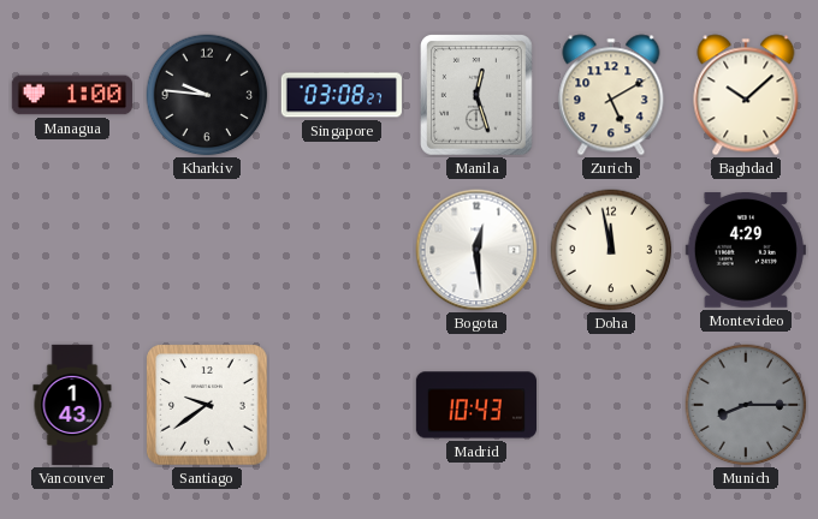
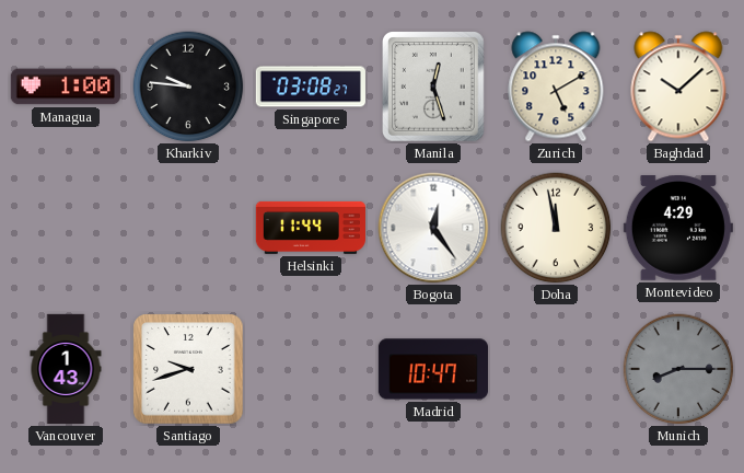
Helsinki: none -> 11:44
Bogota: 12:29 -> 12:24
Santiago: 9:39 -> 9:42
Madrid: 10:43 -> 10:47
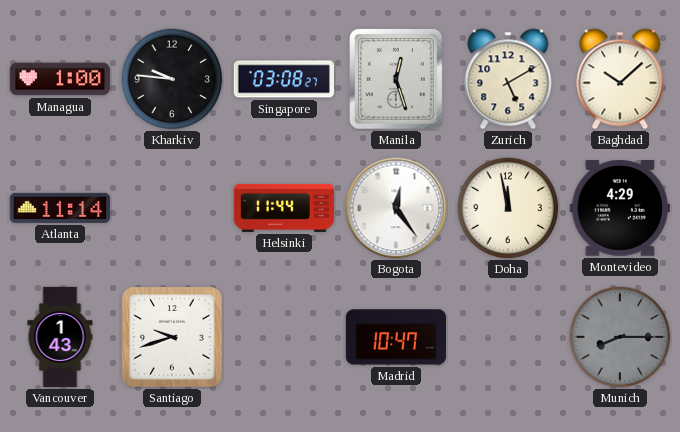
Atlanta: none -> 11:14
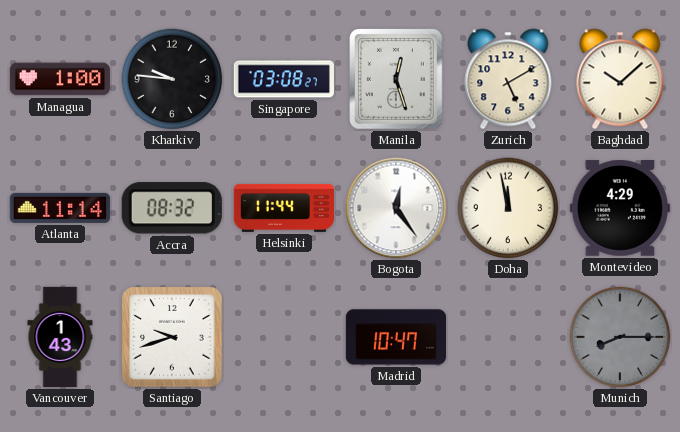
Accra: none -> 08:32
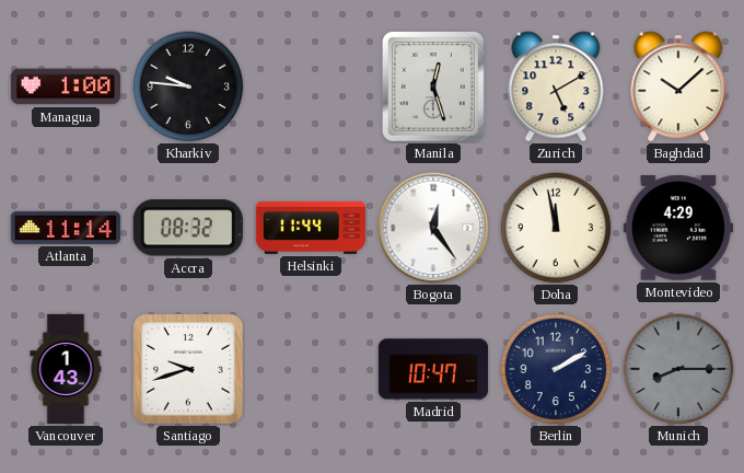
Singapore: 03:08 -> none
Berlin: none -> 2:10
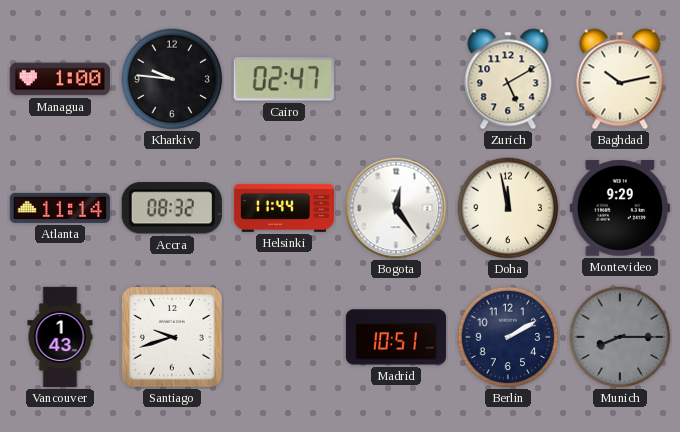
Cairo: none -> 02:47
Manila: 12:27 -> none
Baghdad: 10:08 -> 10:13
Montevideo: 4:29 -> 9:29
Madrid: 10:47 -> 10:51
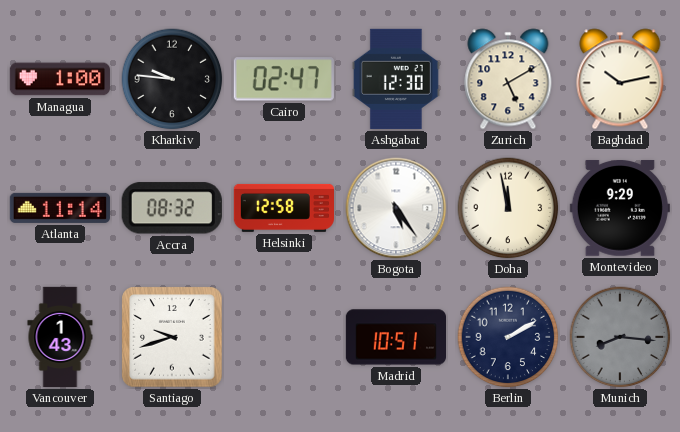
Ashgabat: none -> 12:30
Helsinki: 11:44 -> 12:58
Bogota: 12:24 -> 5:24
Munich: 8:15 -> 8:16
